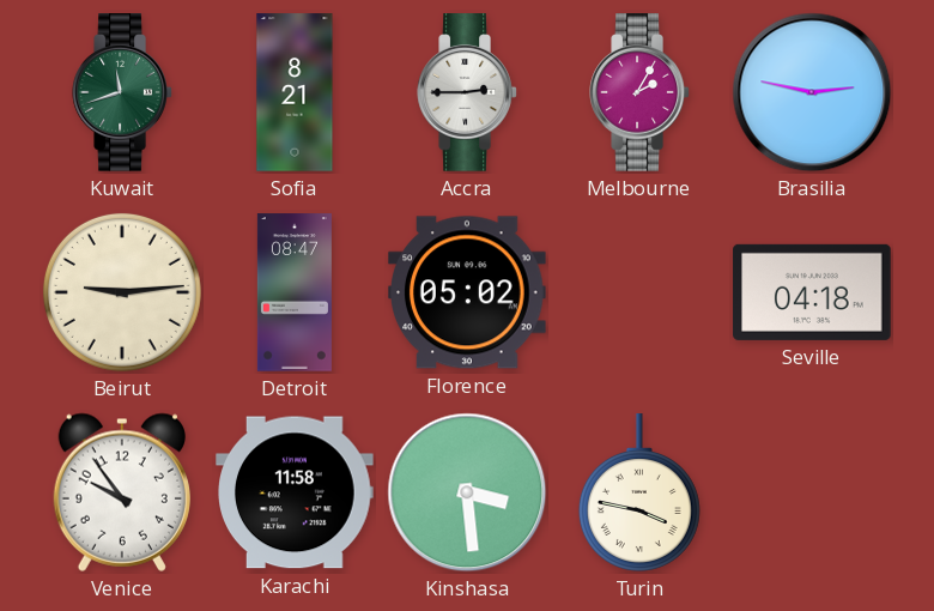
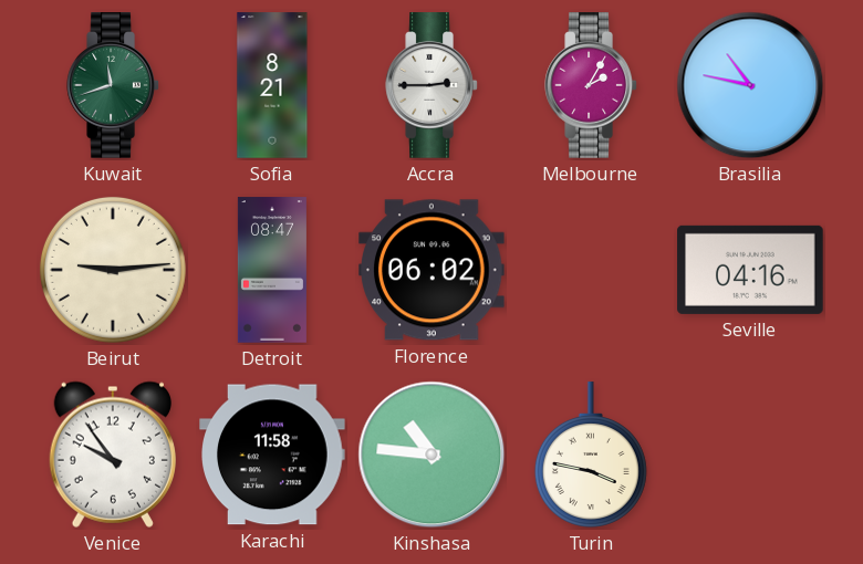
Brasilia: 2:47 -> 10:47
Florence: 05:02 -> 06:02
Seville: 04:18 -> 04:16
Kinshasa: 3:29 -> 10:46
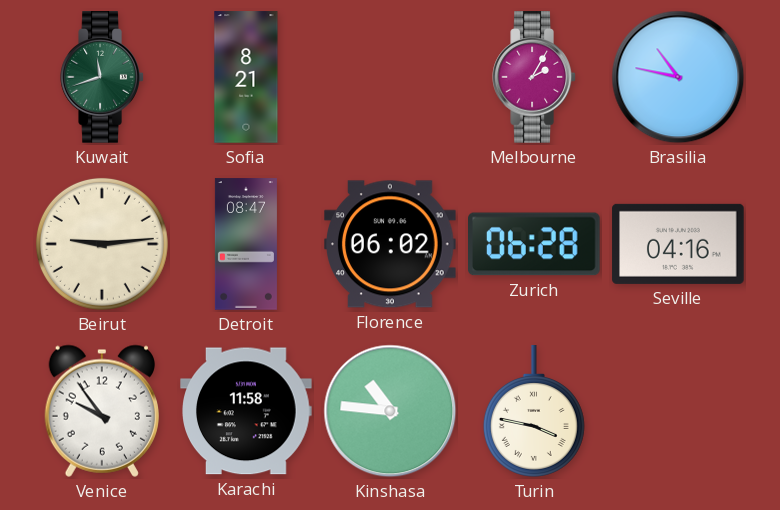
Accra: 2:45 -> none
Zurich: none -> 06:28
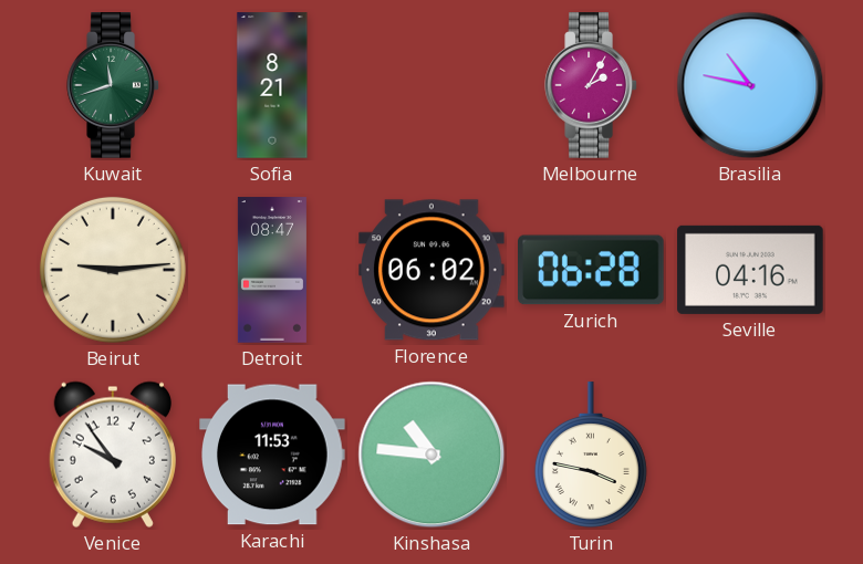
Karachi: 11:58 -> 11:53
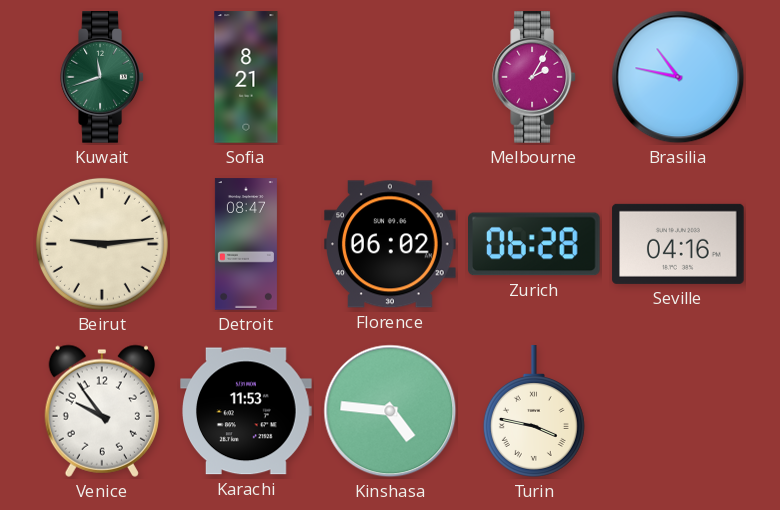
Kinshasa: 10:46 -> 4:46
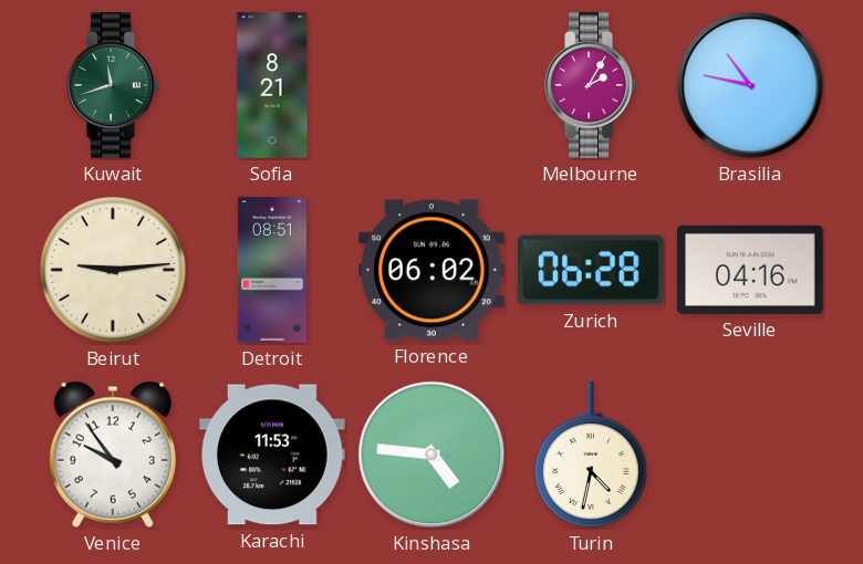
Detroit: 08:47 -> 08:51
Turin: 3:47 -> 4:32
